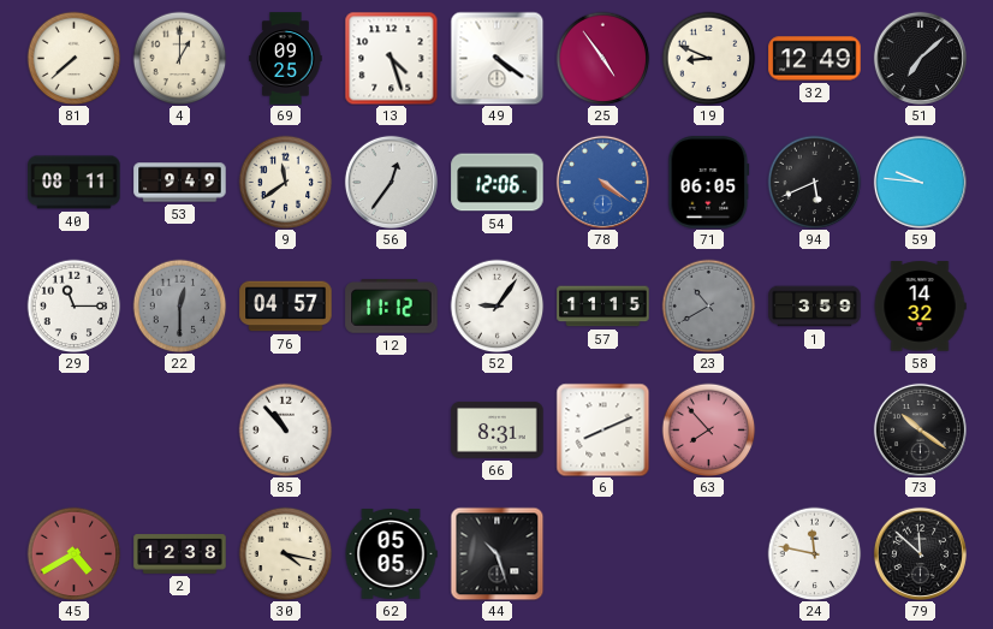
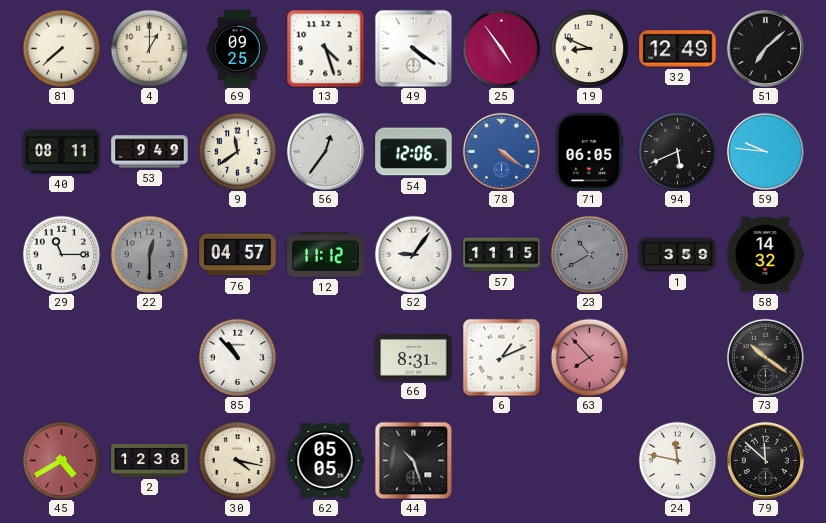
6: 8:11 -> 1:11
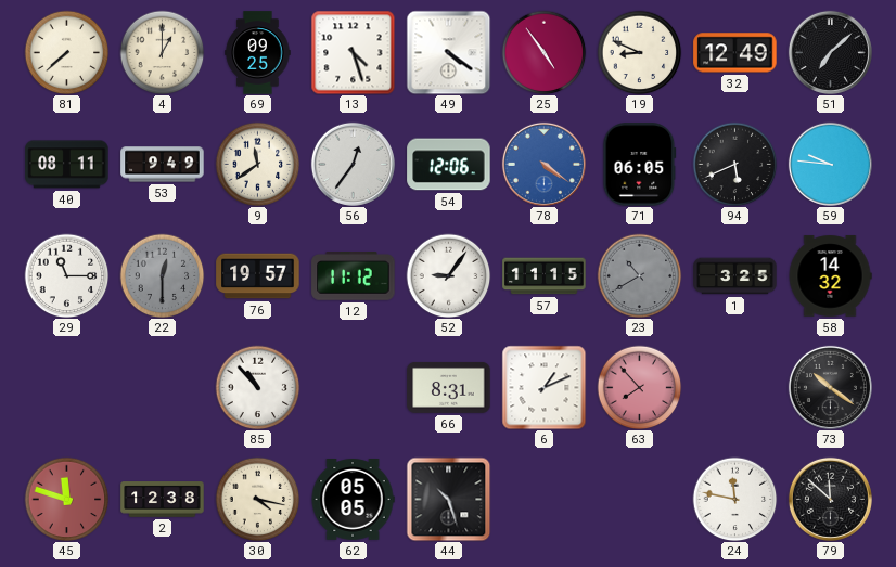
76: 04:57 -> 19:57
1: 3:59 -> 3:25
45: 4:40 -> 11:48
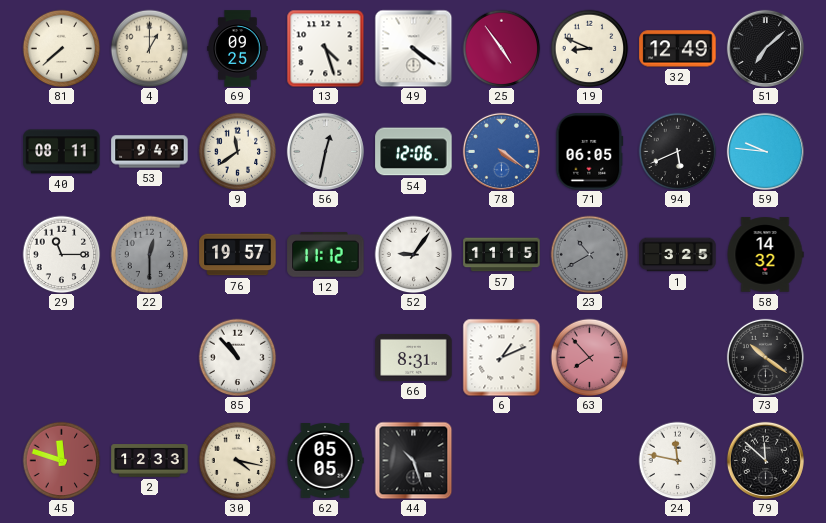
56: 12:36 -> 12:32
2: 12:38 -> 12:33
